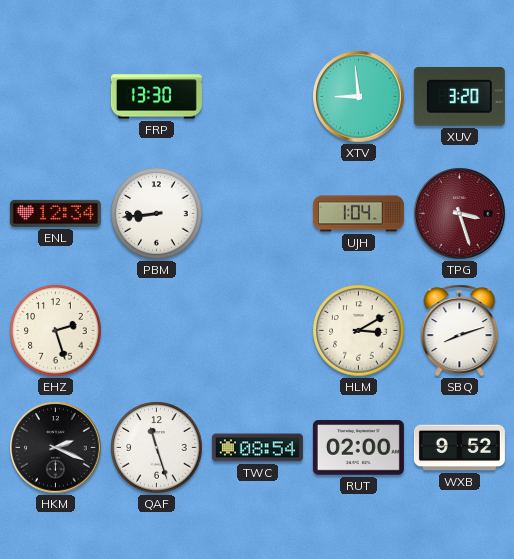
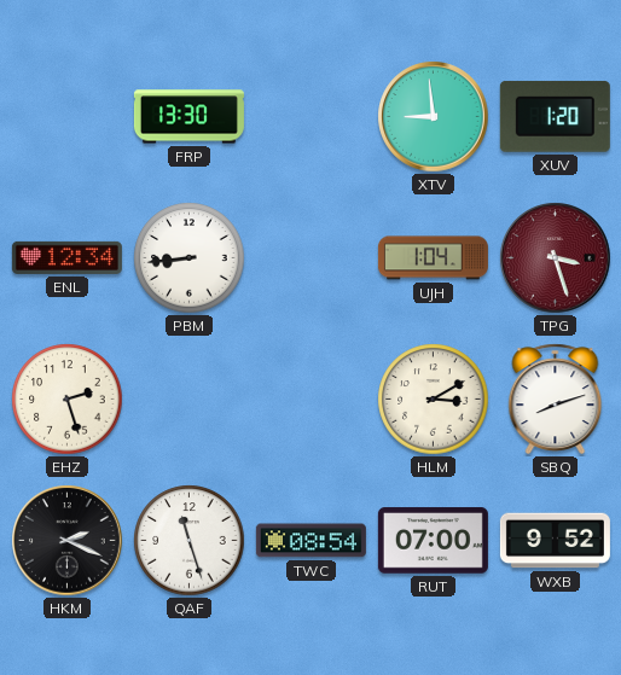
XUV: 3:20 -> 1:20
RUT: 02:00 -> 07:00
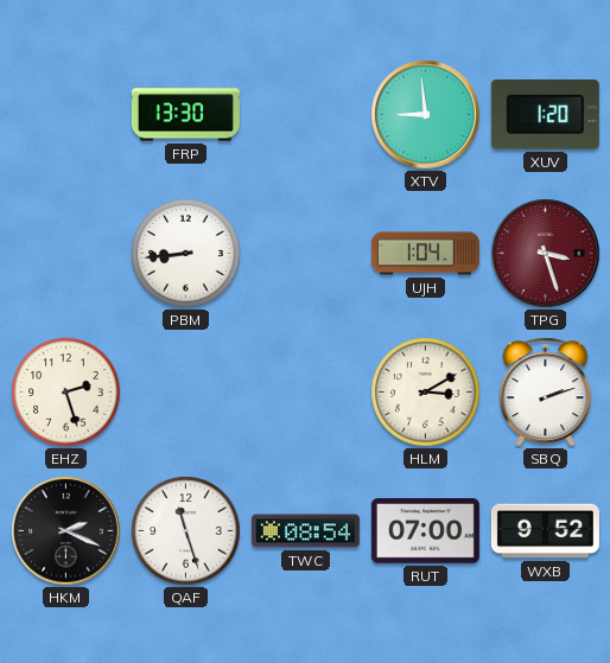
ENL: 12:34 -> none
SBQ: 8:12 -> 2:12
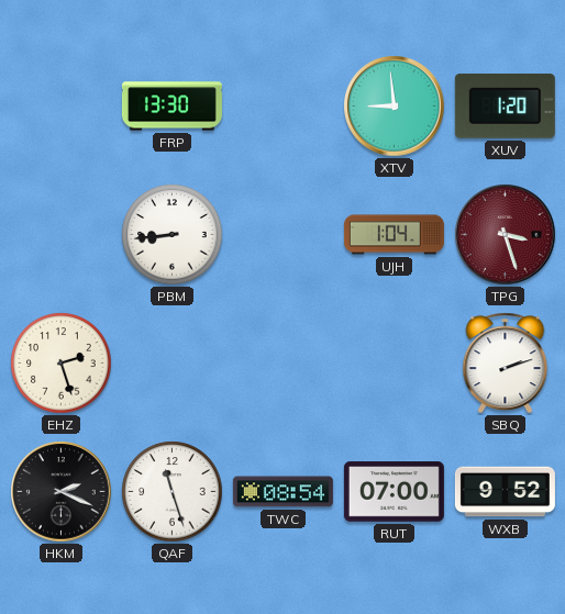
HLM: 3:10 -> none
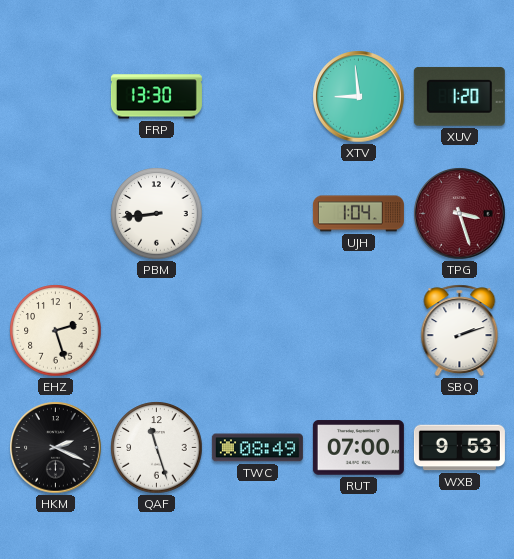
TWC: 08:54 -> 08:49
WXB: 9:52 -> 9:53
